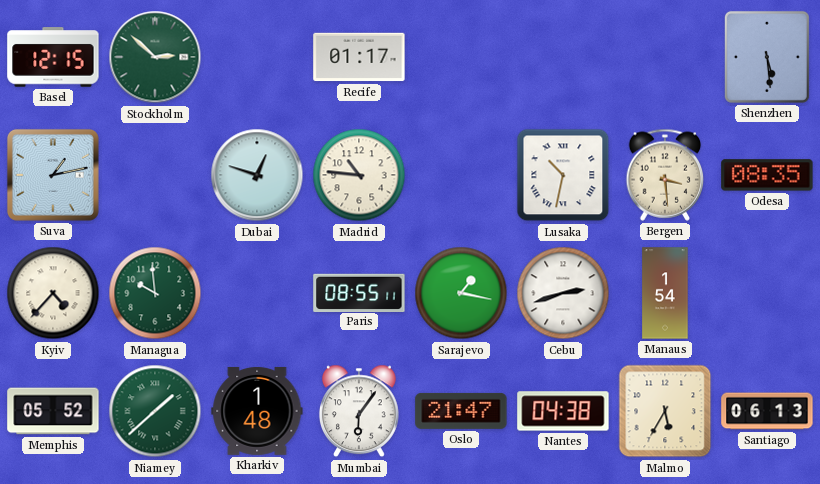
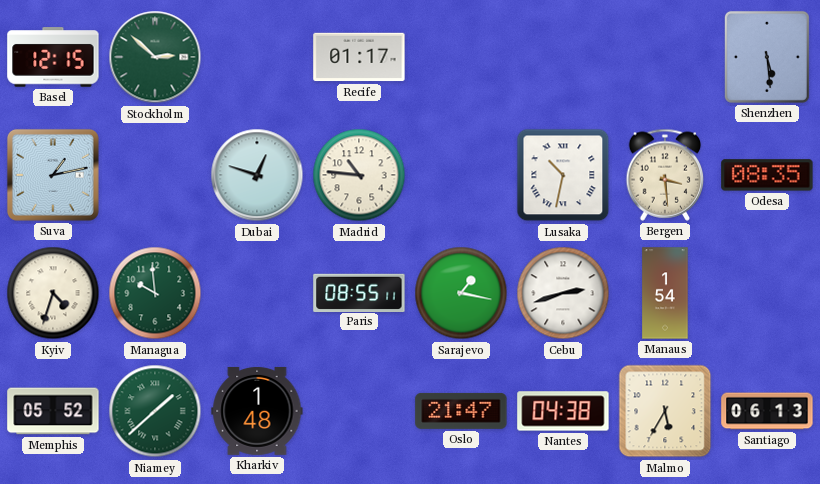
Kyiv: 4:37 -> 4:33
Mumbai: 6:06 -> none
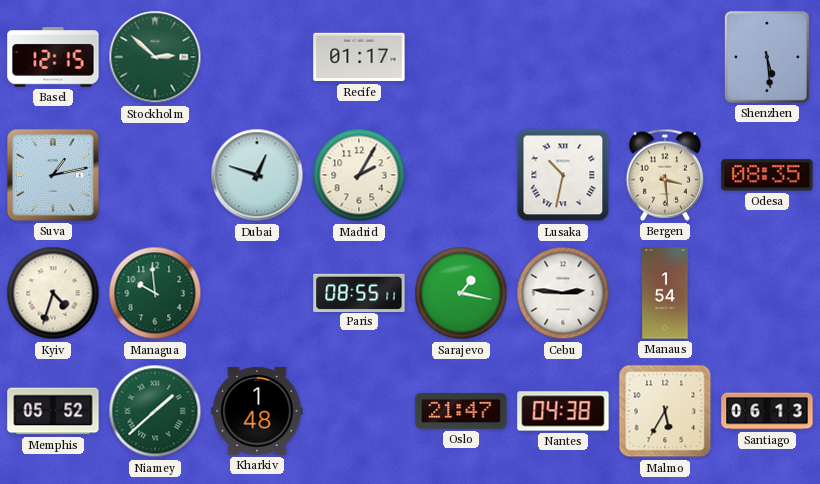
Madrid: 10:46 -> 2:05
Cebu: 2:42 -> 2:46
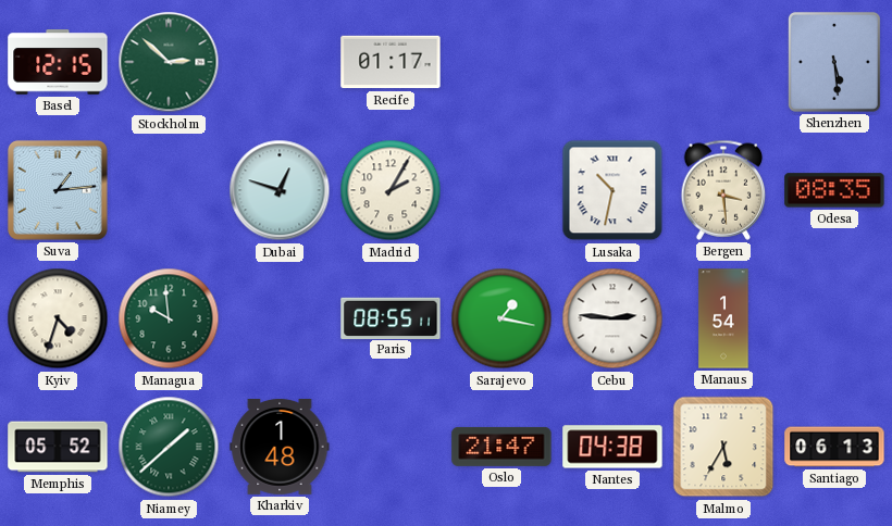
Suva: 1:13 -> 1:14
